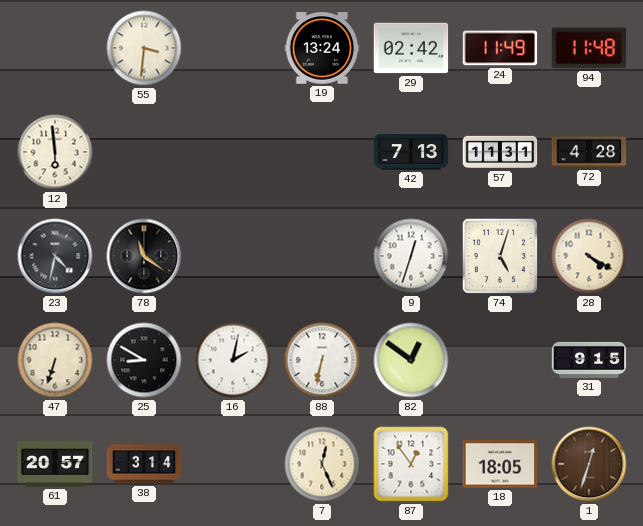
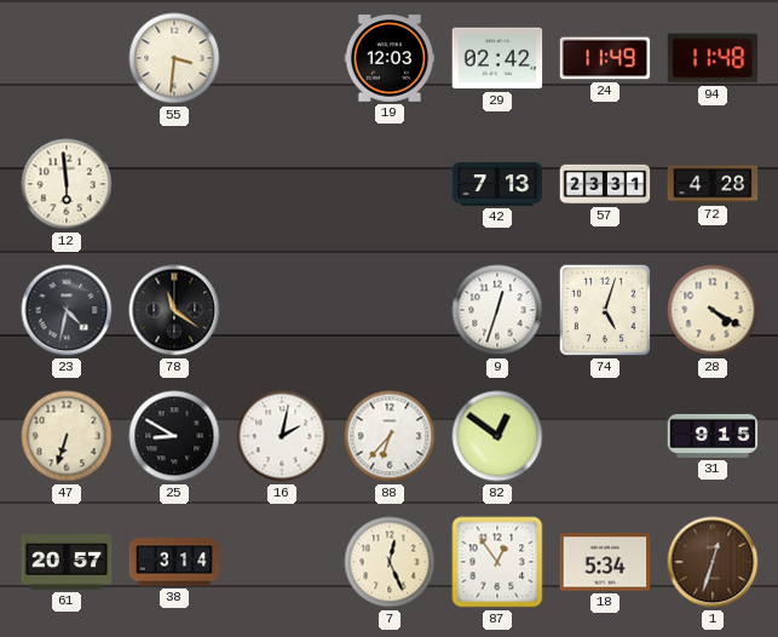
19: 13:24 -> 12:03
57: 11:31 -> 23:31
88: 6:32 -> 6:37
18: 18:05 -> 5:34
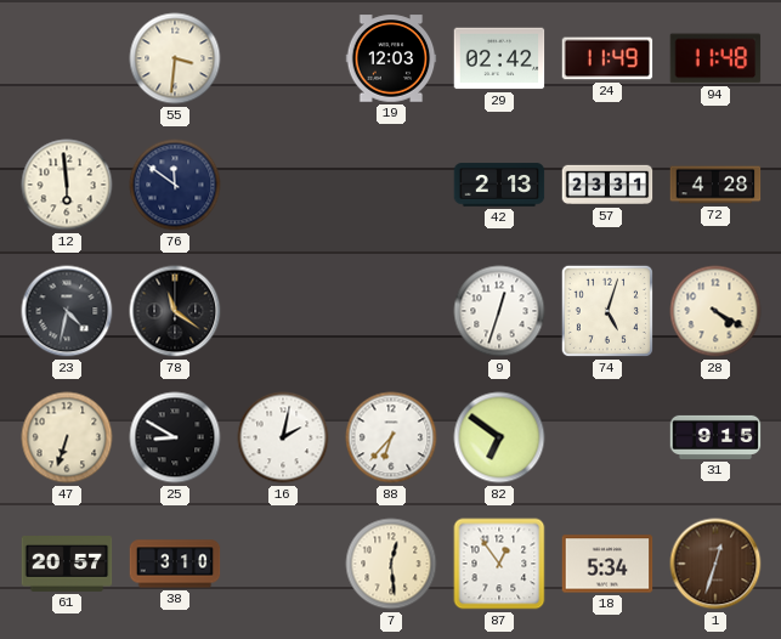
76: none -> 11:51
42: 7:13 -> 2:13
82: 12:51 -> 6:51
38: 3:14 -> 3:10
7: 12:26 -> 12:29
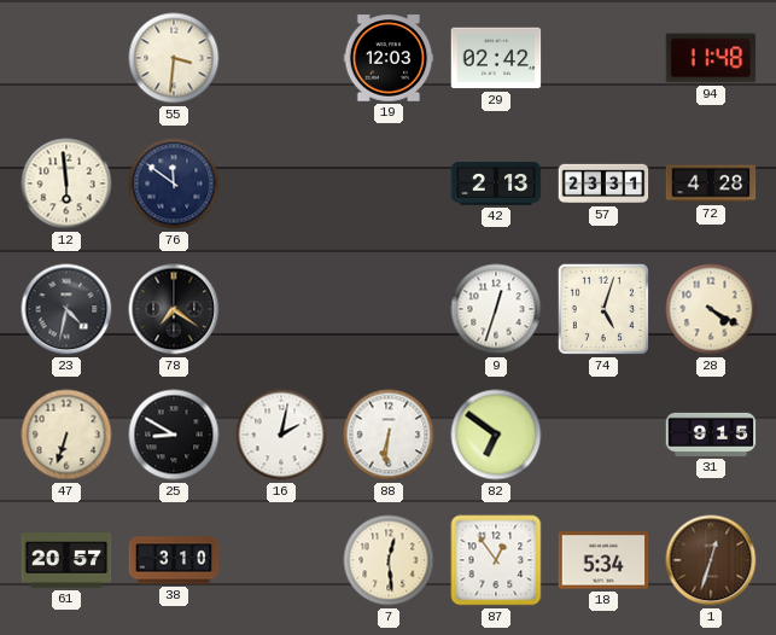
24: 11:49 -> none
78: 11:21 -> 7:21
88: 6:37 -> 6:31
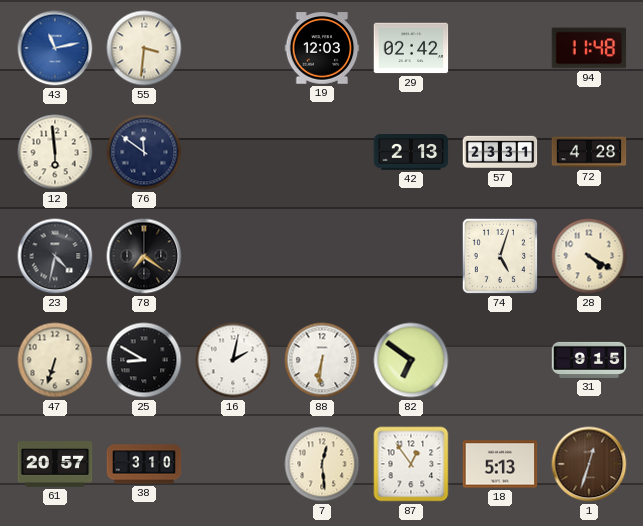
43: none -> 11:13
9: 12:33 -> none
18: 5:34 -> 5:13
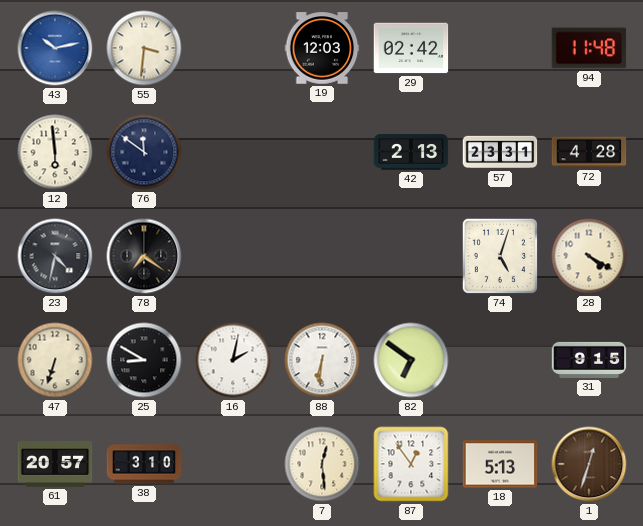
43: 11:13 -> 10:13
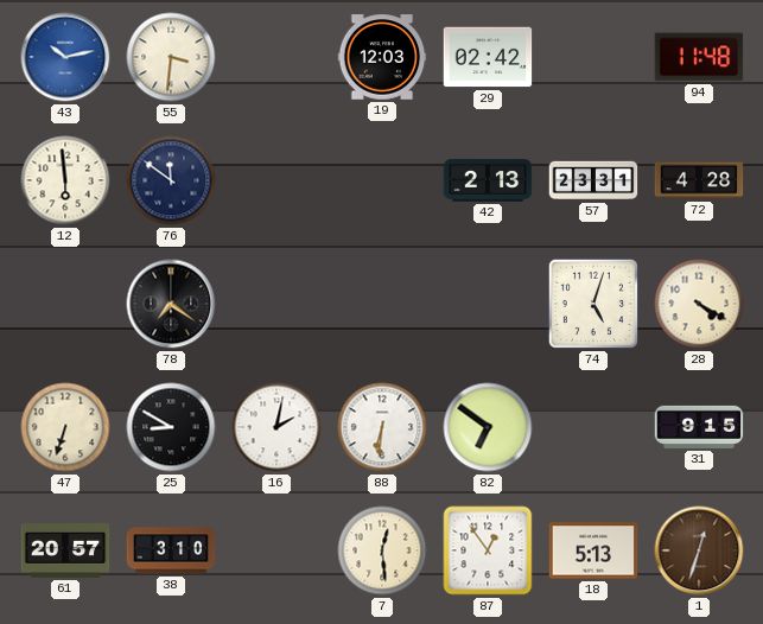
23: 4:32 -> none
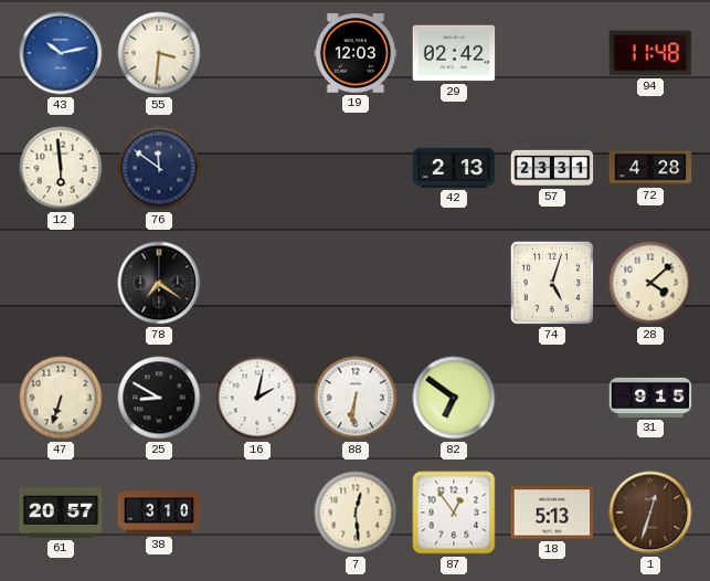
28: 4:20 -> 4:08
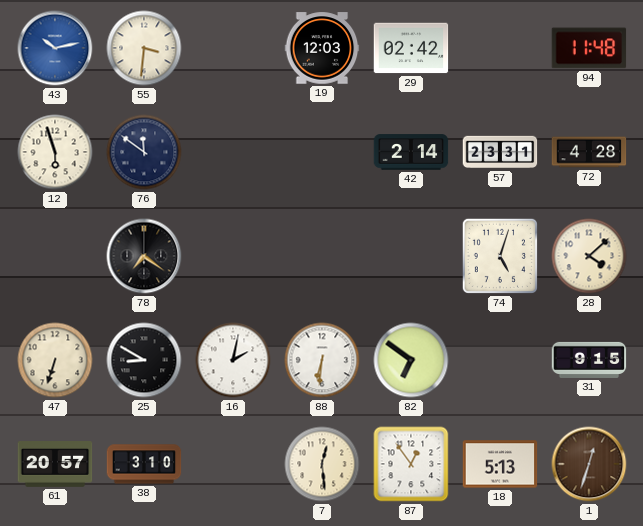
12: 5:59 -> 5:57
42: 2:13 -> 2:14
